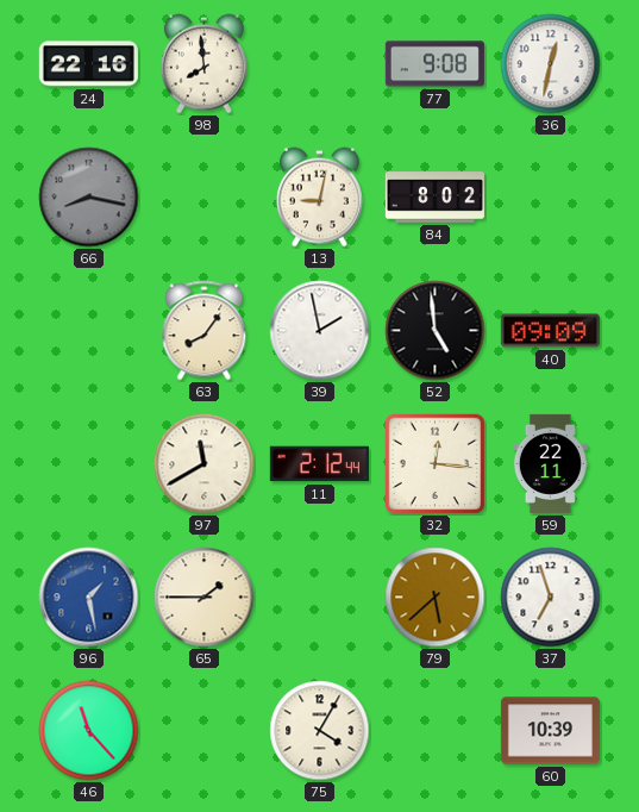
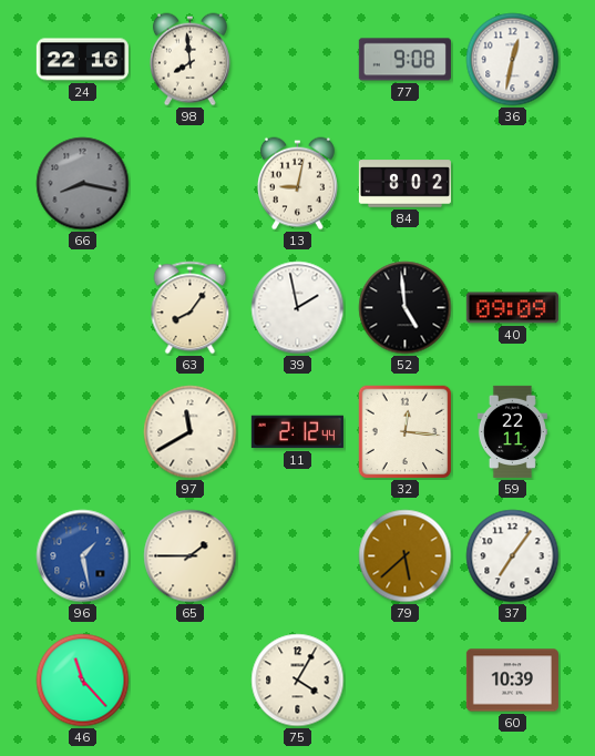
37: 6:57 -> 7:06
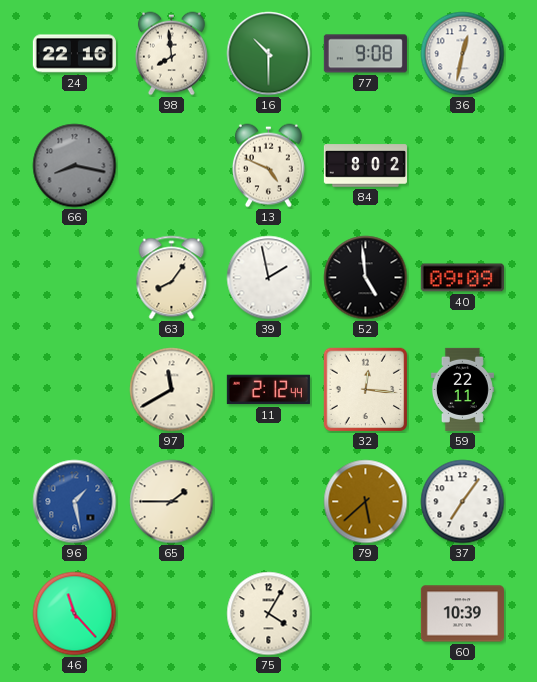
16: none -> 10:30
13: 9:02 -> 4:49
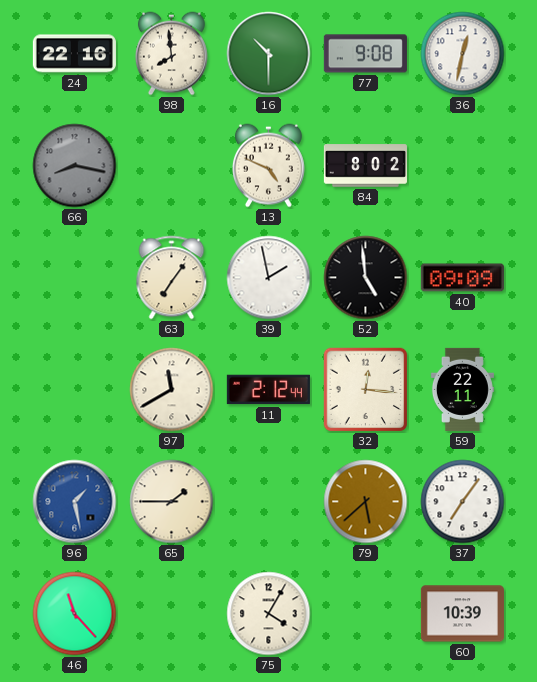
63: 8:06 -> 7:06
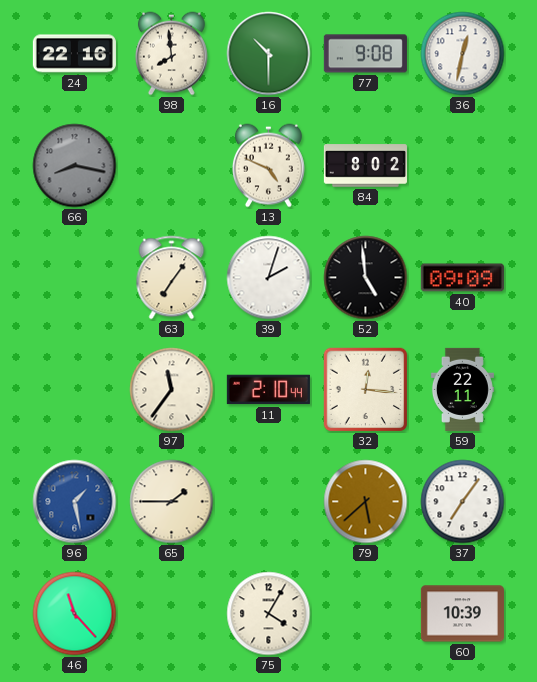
39: 1:58 -> 2:03
97: 11:40 -> 11:36
11: 2:12 -> 2:10
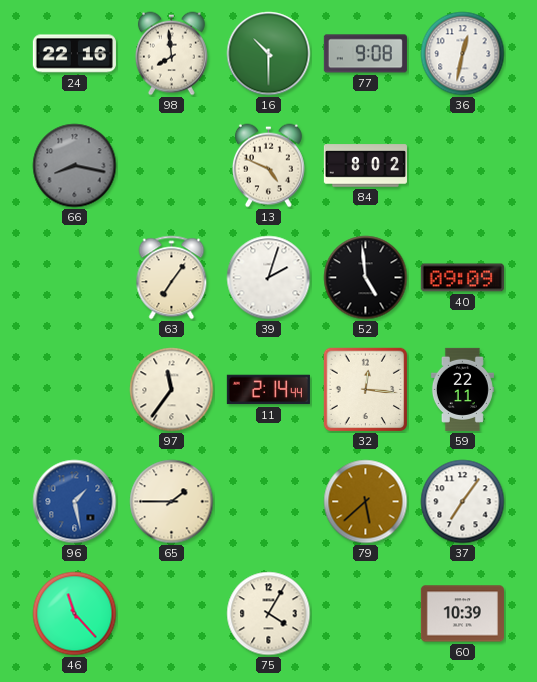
11: 2:10 -> 2:14
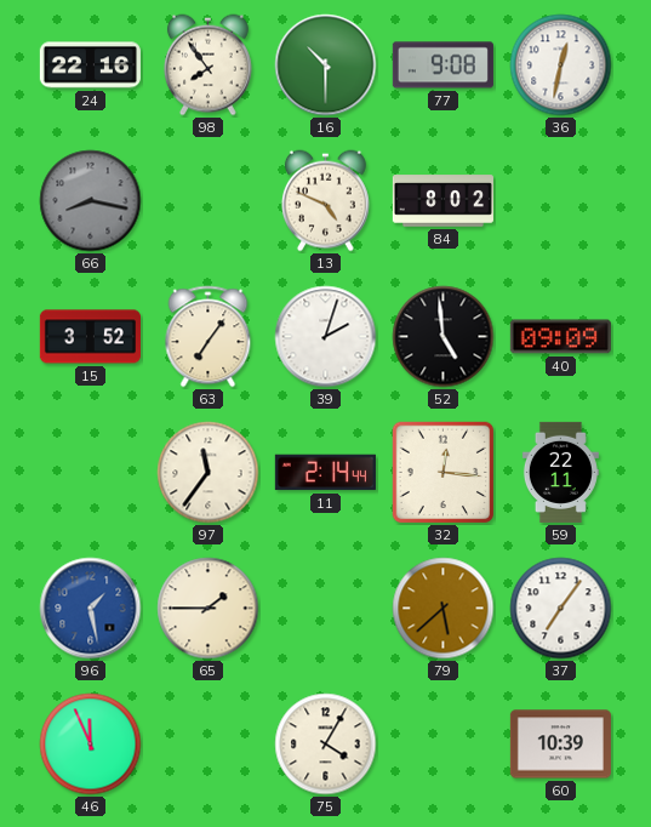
98: 7:59 -> 7:54
15: none -> 3:52
46: 11:23 -> 11:56
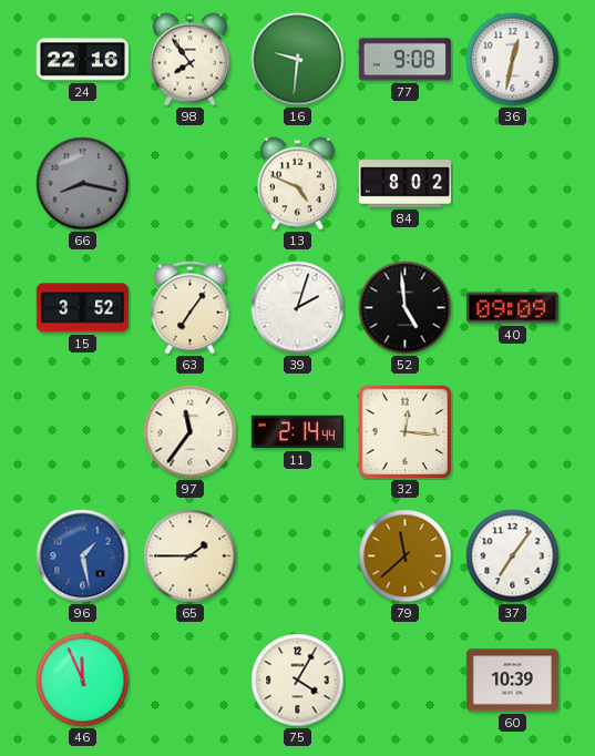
16: 10:30 -> 9:31
59: 22:11 -> none
79: 5:38 -> 11:38
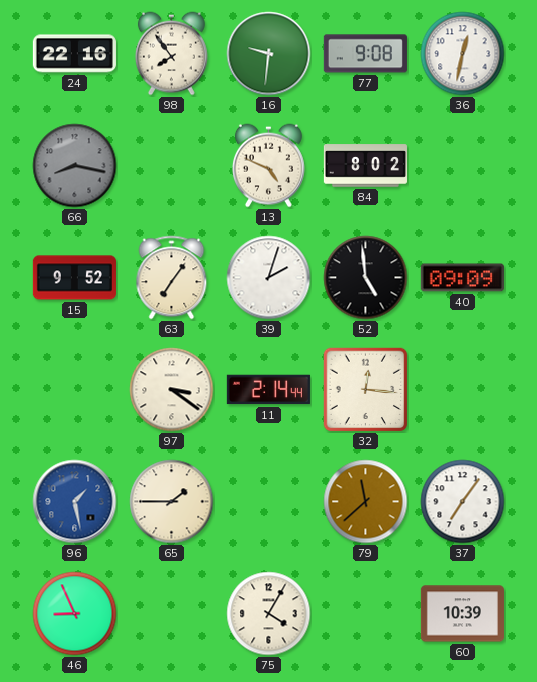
15: 3:52 -> 9:52
97: 11:36 -> 3:21
46: 11:56 -> 8:56
